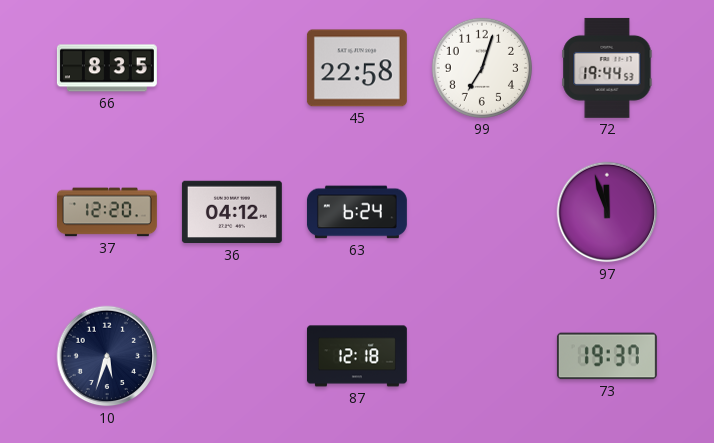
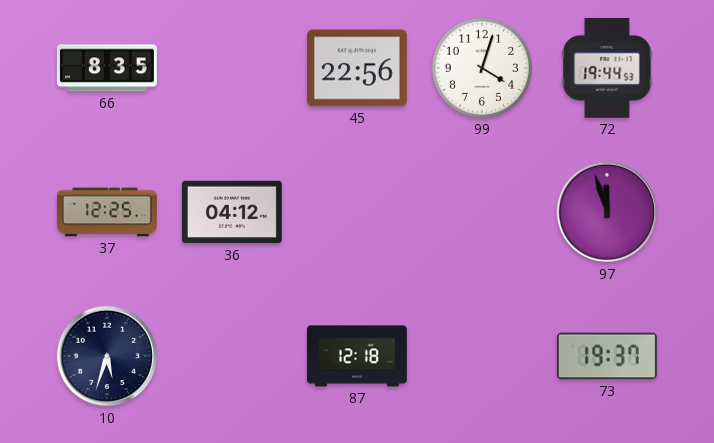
45: 22:58 -> 22:56
99: 7:03 -> 4:03
37: 12:20 -> 12:25
63: 6:24 -> none
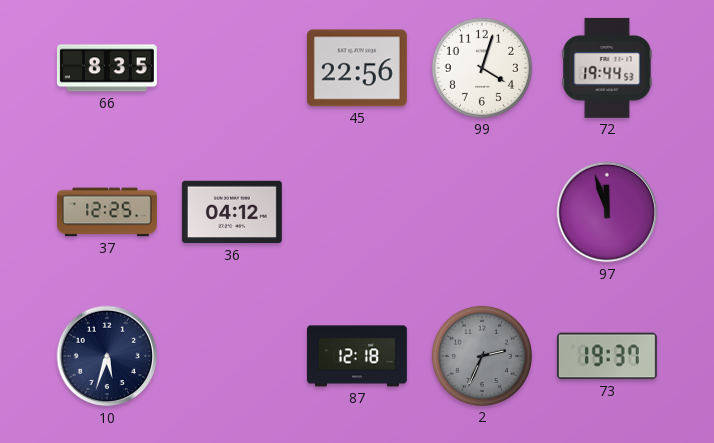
2: none -> 2:34
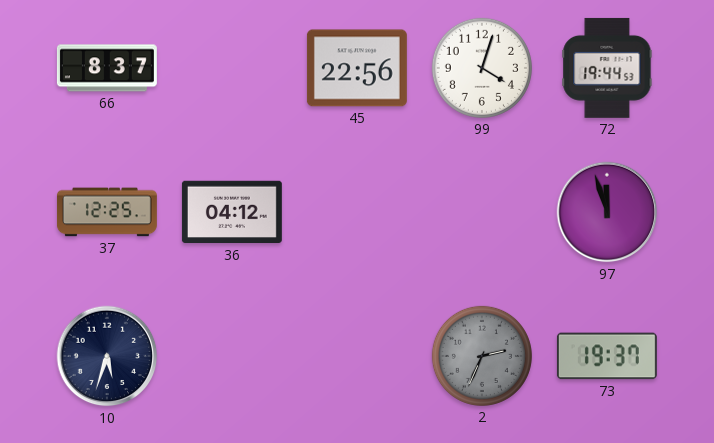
66: 8:35 -> 8:37
87: 12:18 -> none
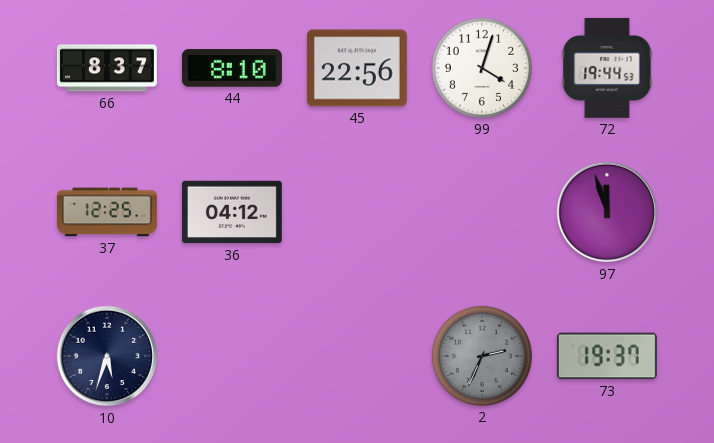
44: none -> 8:10
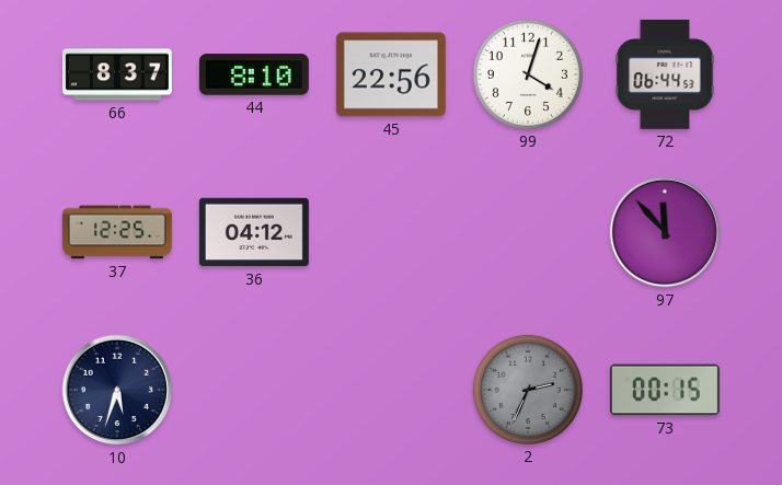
72: 19:44 -> 06:44
97: 11:57 -> 11:53
73: 19:37 -> 00:15
